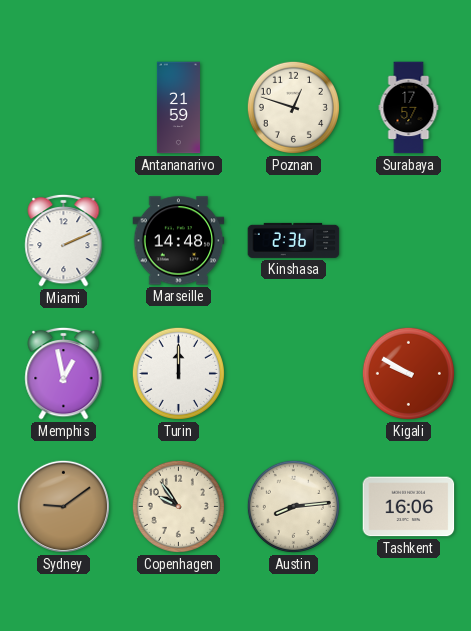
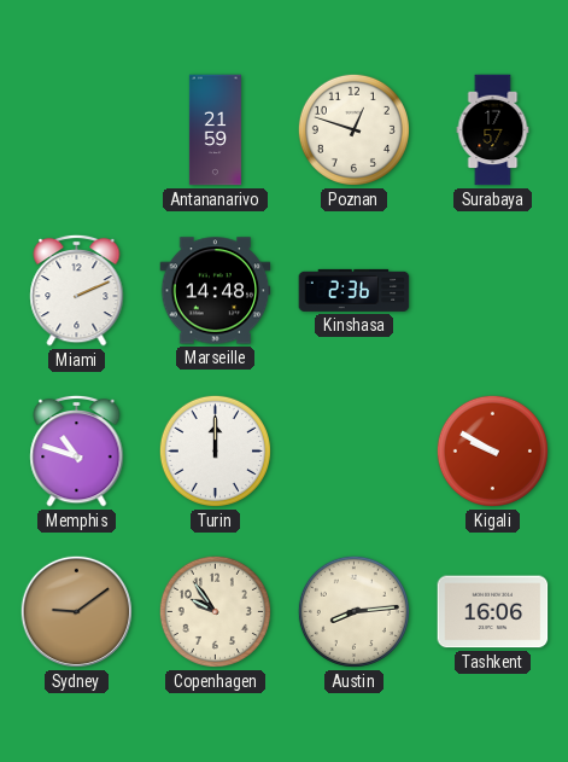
Memphis: 12:58 -> 10:48
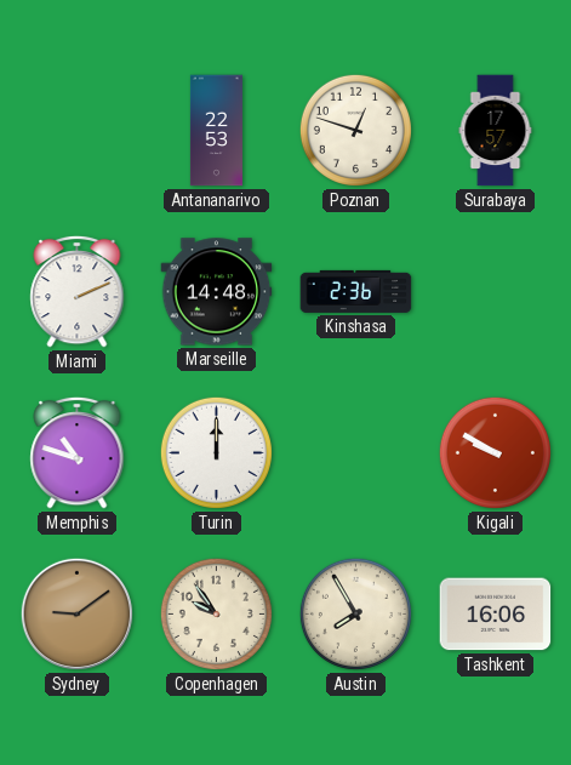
Antananarivo: 21:59 -> 22:53
Austin: 8:14 -> 7:55
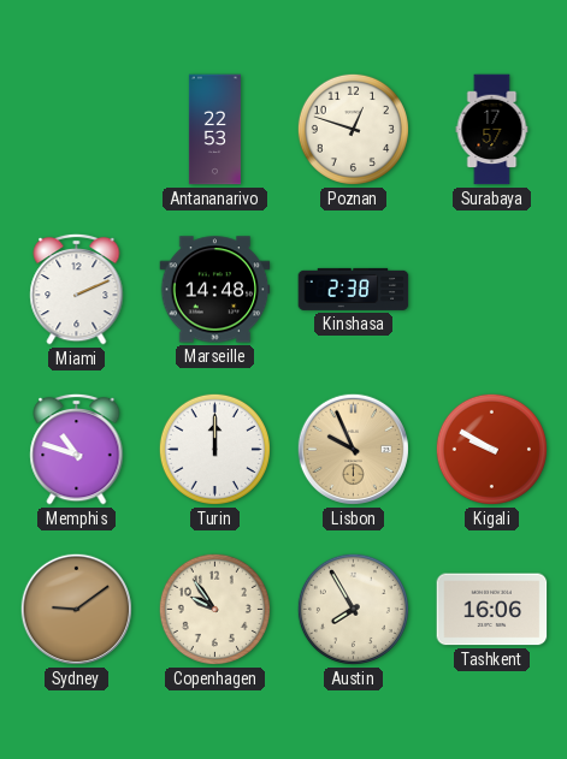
Kinshasa: 2:36 -> 2:38
Lisbon: none -> 9:56
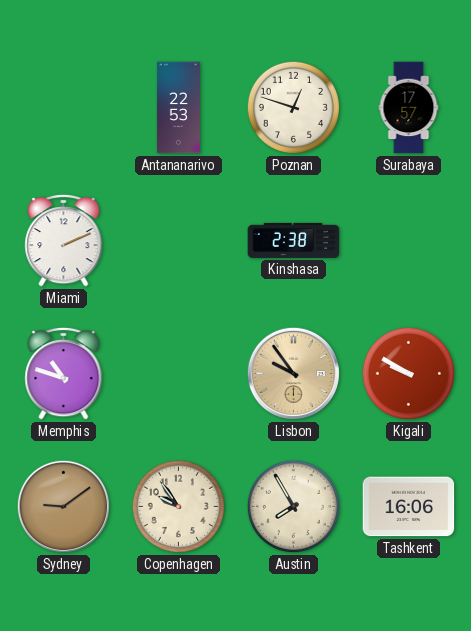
Marseille: 14:48 -> none
Turin: 12:00 -> none
Lisbon: 9:56 -> 9:54
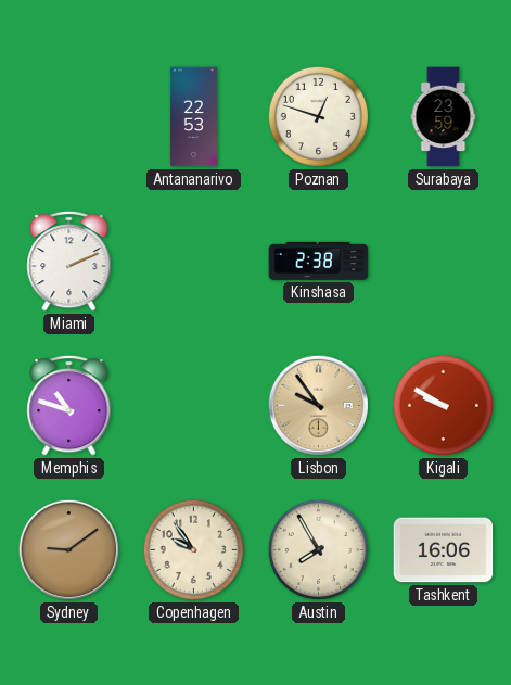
Surabaya: 17:57 -> 23:59
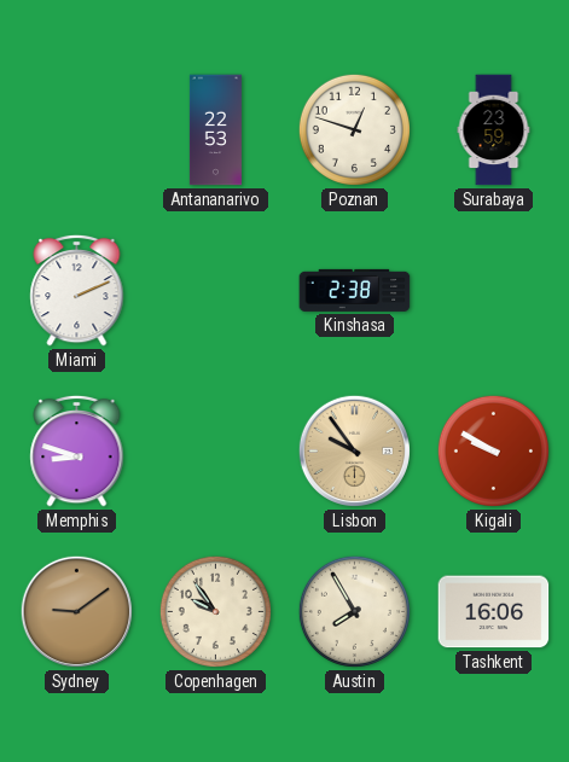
Memphis: 10:48 -> 8:48
